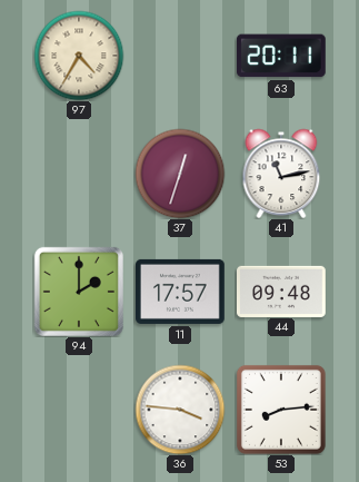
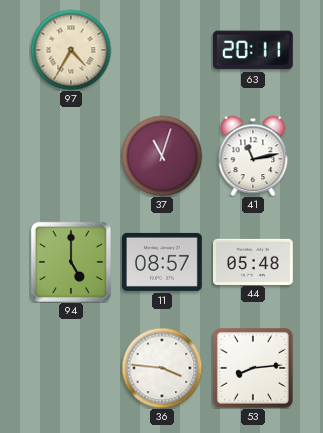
37: 12:33 -> 11:03
94: 2:00 -> 5:00
11: 17:57 -> 08:57
44: 09:48 -> 05:48
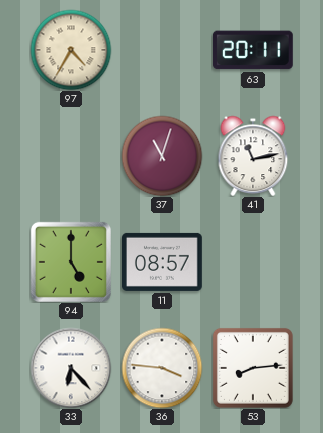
44: 05:48 -> none
33: none -> 6:23
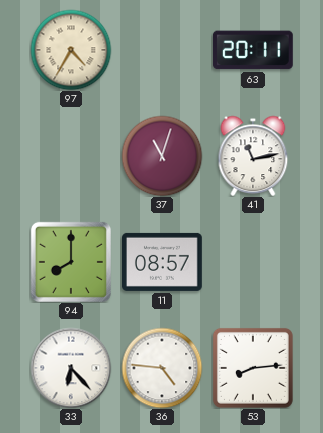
94: 5:00 -> 8:00
36: 3:46 -> 4:46
